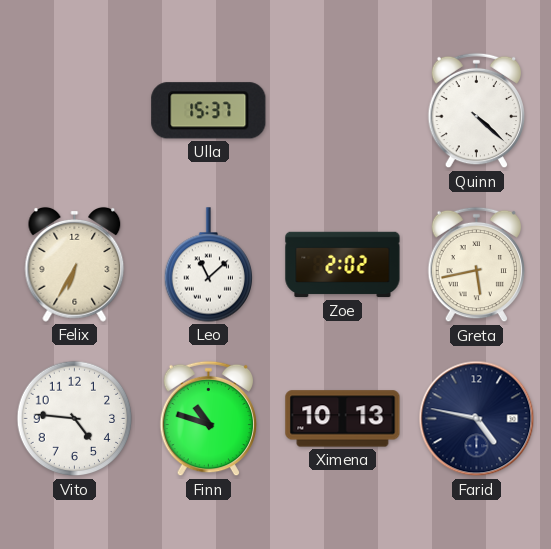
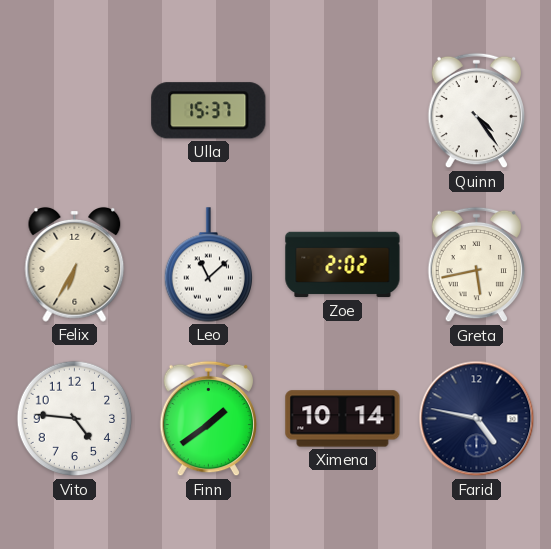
Quinn: 4:22 -> 4:24
Finn: 10:48 -> 1:39
Ximena: 10:13 -> 10:14
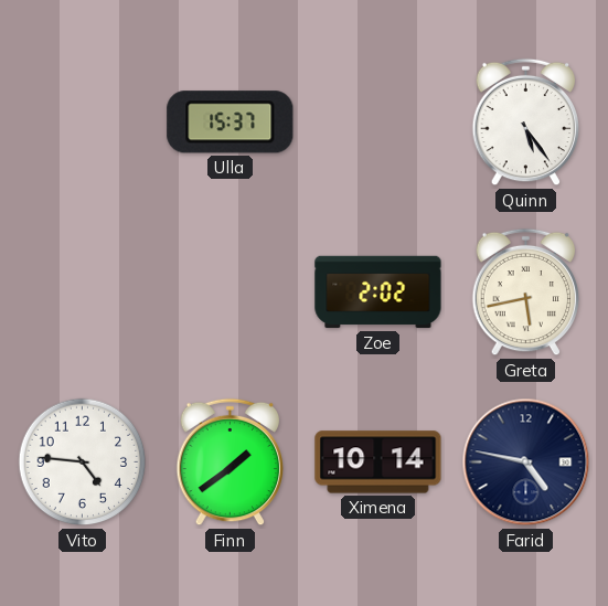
Quinn: 4:24 -> 5:24
Felix: 6:35 -> none
Leo: 11:08 -> none
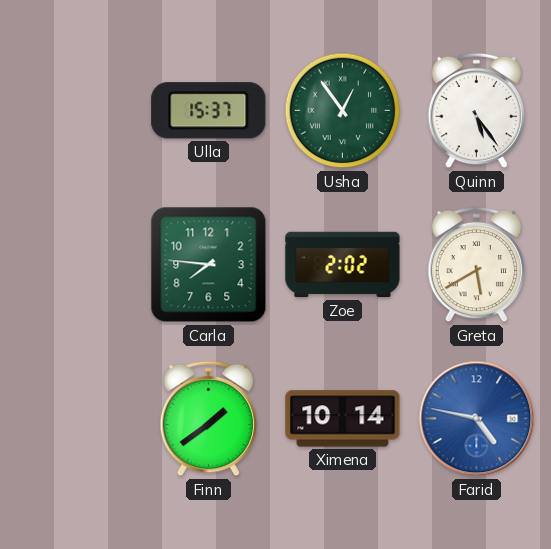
Usha: none -> 12:54
Carla: none -> 7:46
Greta: 5:43 -> 5:40
Vito: 4:46 -> none
Farid dial: navy -> blue
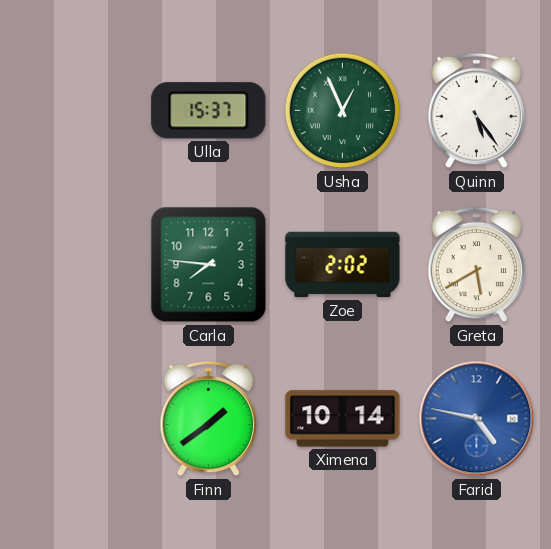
Usha: 12:54 -> 12:56
